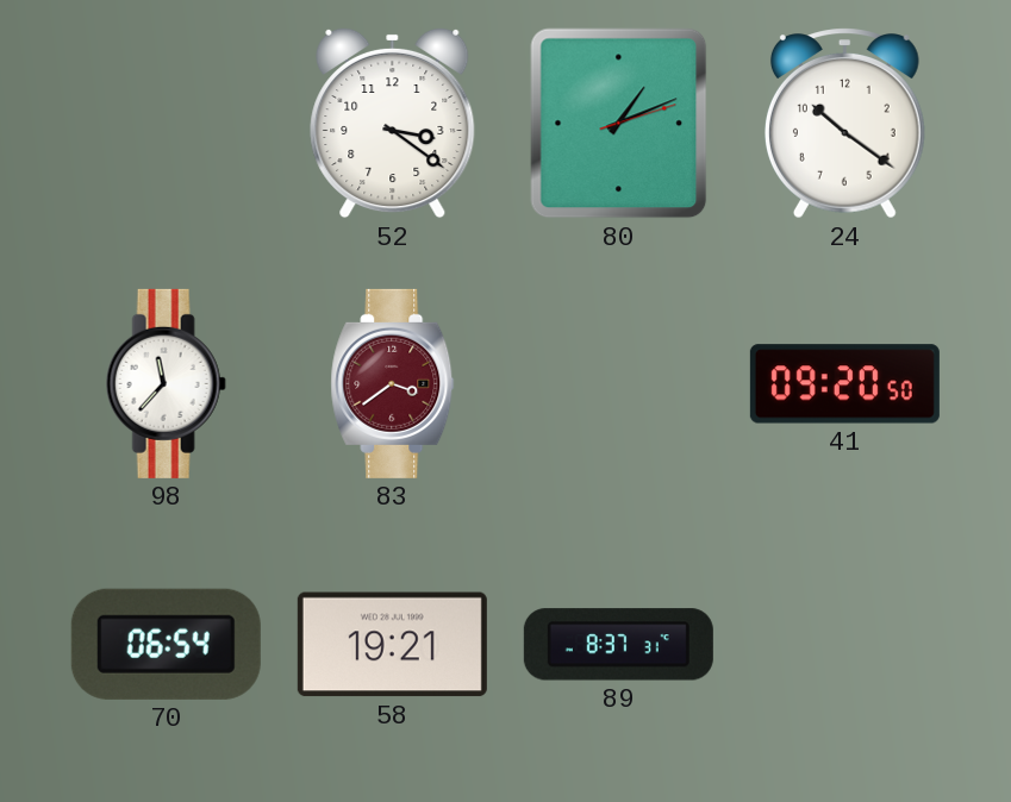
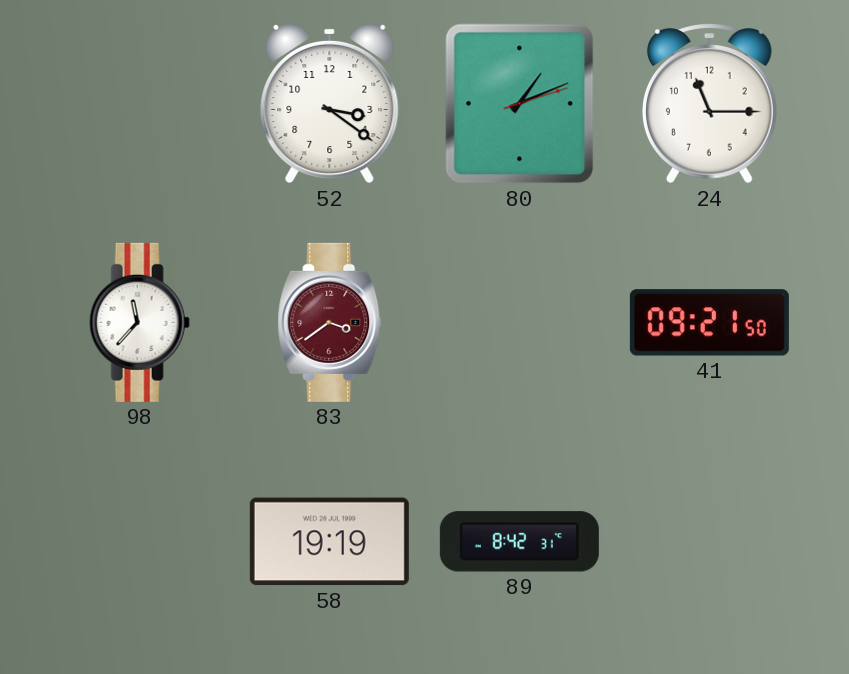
24: 10:21 -> 11:15
41: 09:20 -> 09:21
70: 06:54 -> none
58: 19:21 -> 19:19
89: 8:37 -> 8:42
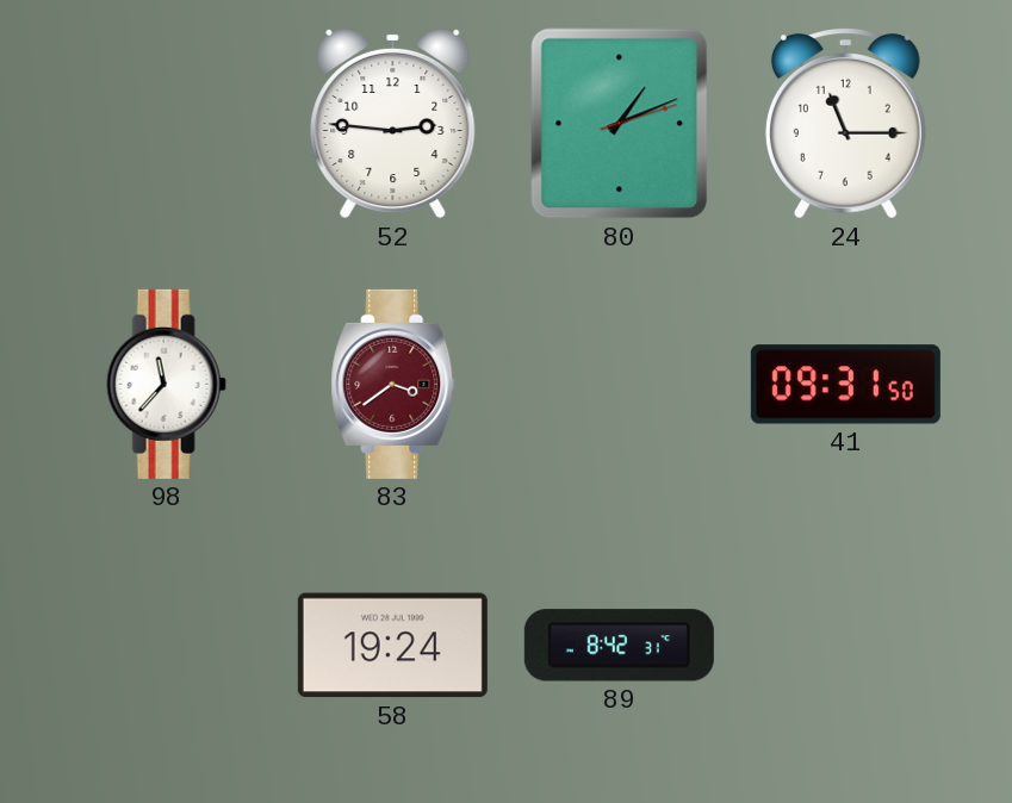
52: 3:21 -> 2:46
41: 09:21 -> 09:31
58: 19:19 -> 19:24
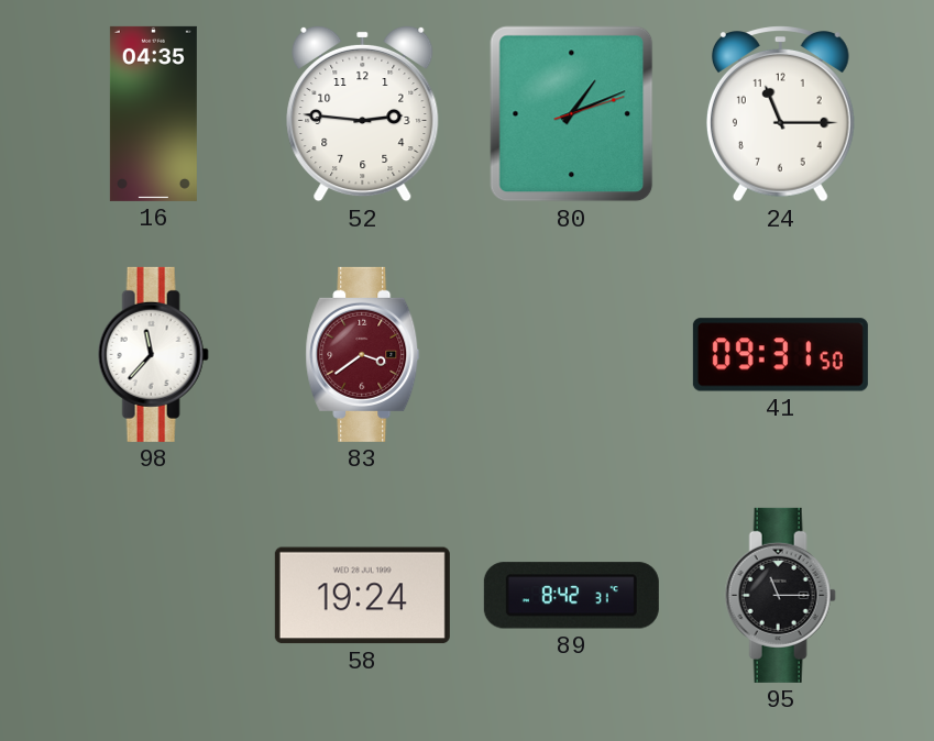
16: none -> 04:35
95: none -> 11:15
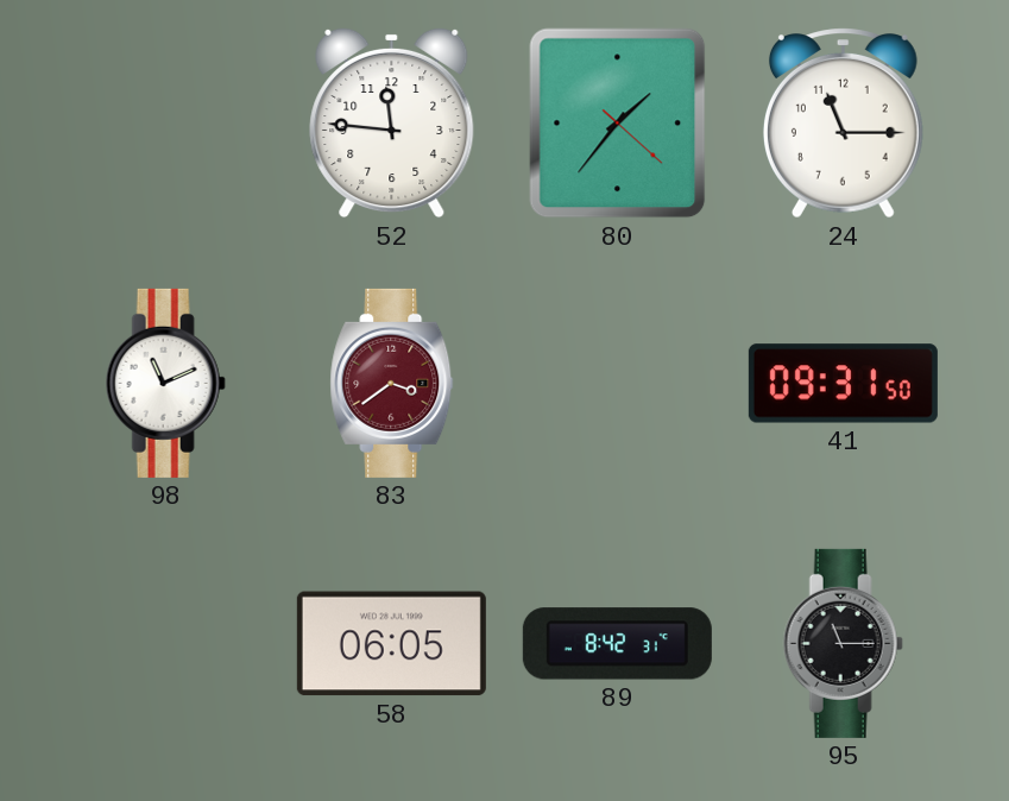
16: 04:35 -> none
52: 2:46 -> 11:46
80: 1:11 -> 1:36
98: 11:37 -> 11:11
58: 19:24 -> 06:05
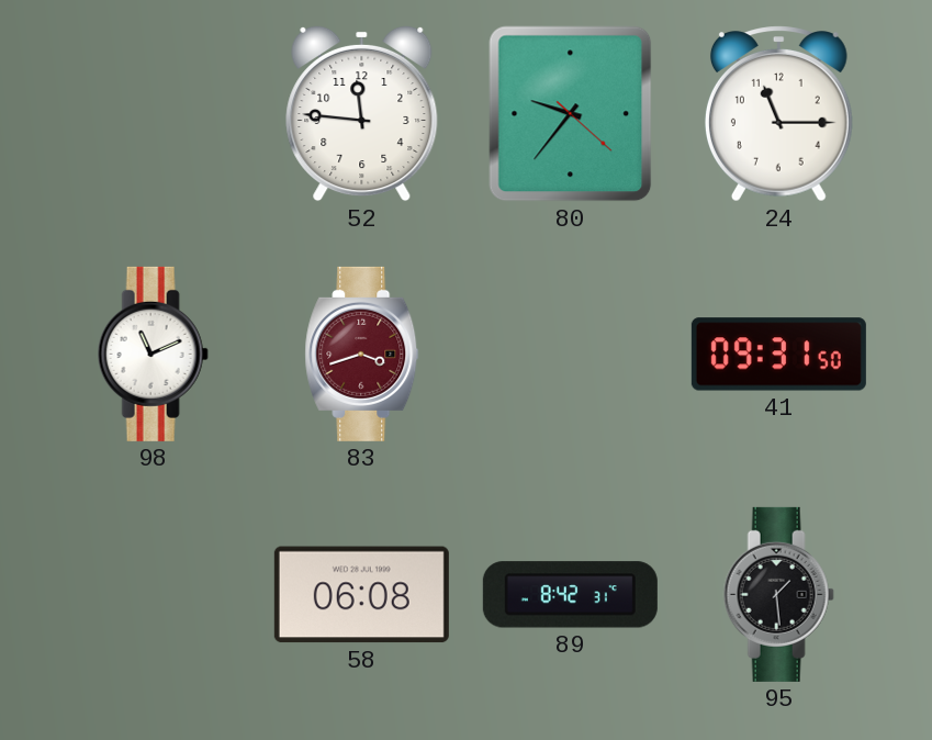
80: 1:36 -> 9:36
83: 3:39 -> 3:42
58: 06:05 -> 06:08
95: 11:15 -> 1:29
